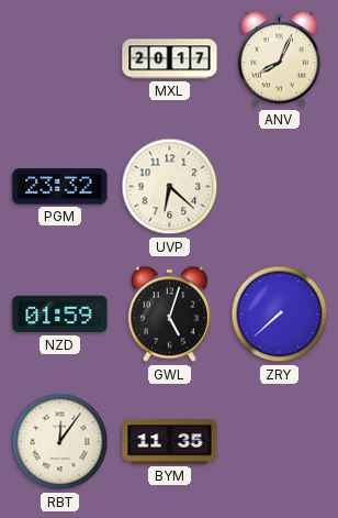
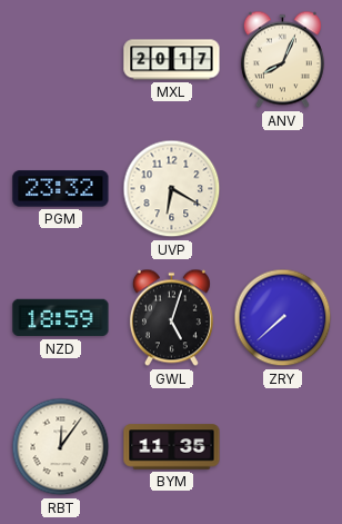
UVP: 6:22 -> 6:20
NZD: 01:59 -> 18:59
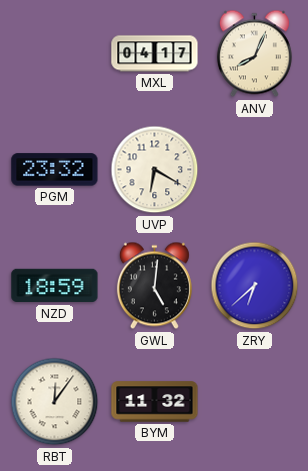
MXL: 20:17 -> 04:17
GWL: 5:03 -> 5:01
ZRY: 7:38 -> 6:38
BYM: 11:35 -> 11:32
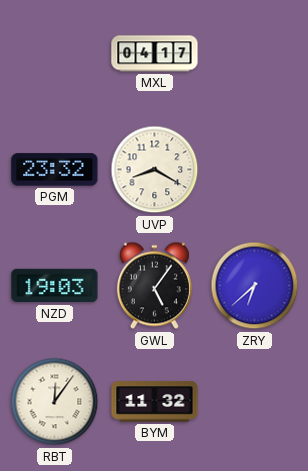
ANV: 8:04 -> none
UVP: 6:20 -> 8:20
NZD: 18:59 -> 19:03
GWL: 5:01 -> 5:06
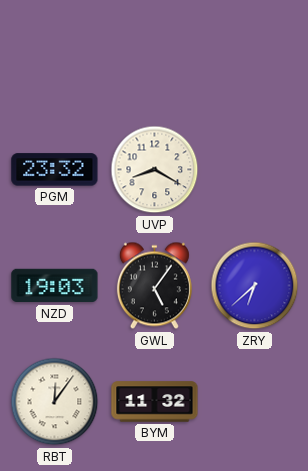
MXL: 04:17 -> none
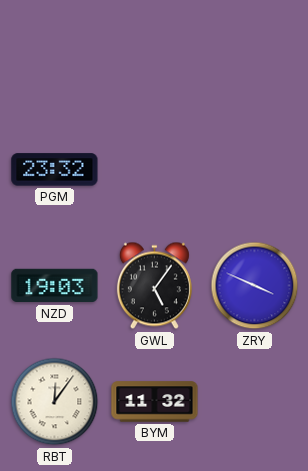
UVP: 8:20 -> none
ZRY: 6:38 -> 3:49
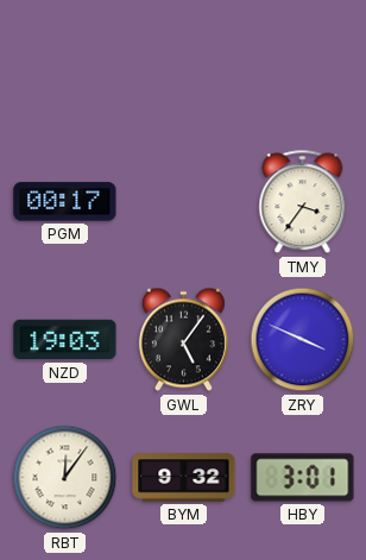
PGM: 23:32 -> 00:17
TMY: none -> 3:36
BYM: 11:32 -> 9:32
HBY: none -> 3:01
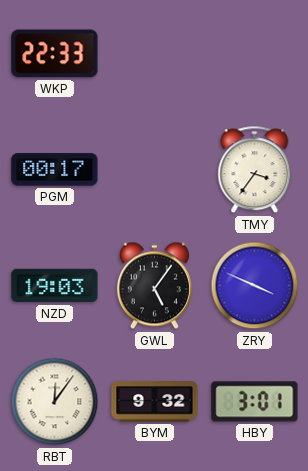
WKP: none -> 22:33
